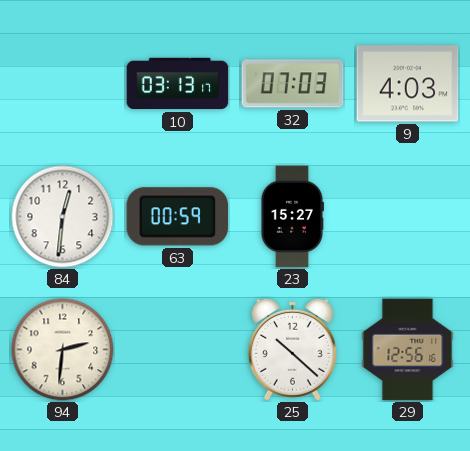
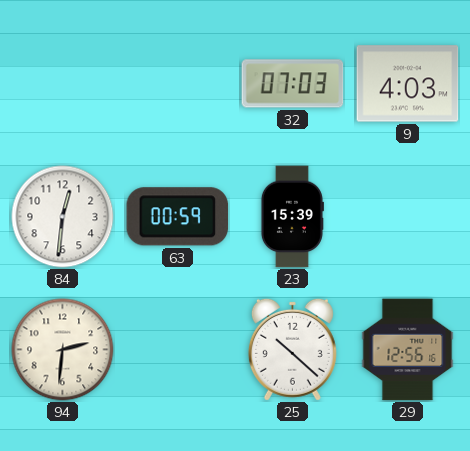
10: 03:13 -> none
23: 15:27 -> 15:39
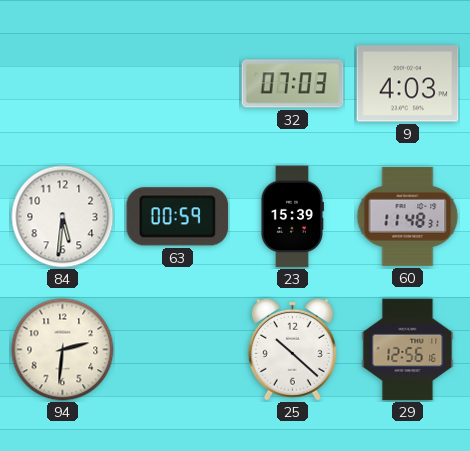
84: 12:31 -> 5:31
60: none -> 11:48
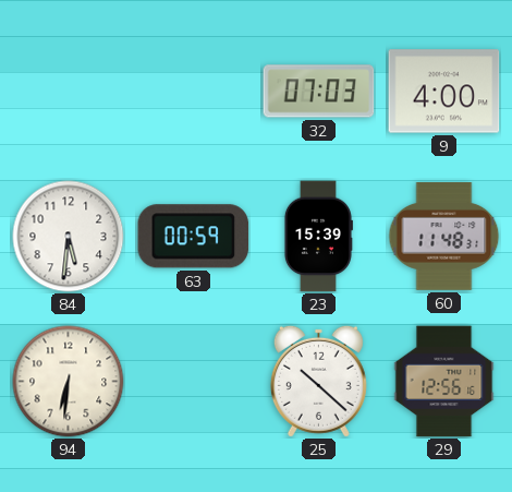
9: 4:03 -> 4:00
94: 2:31 -> 6:31
